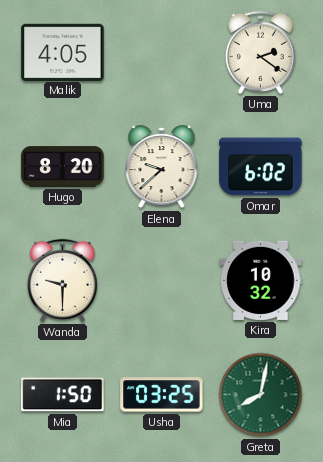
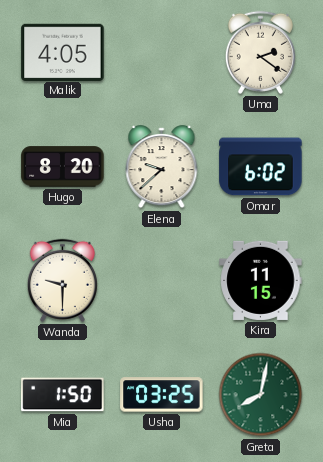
Kira: 10:32 -> 11:15
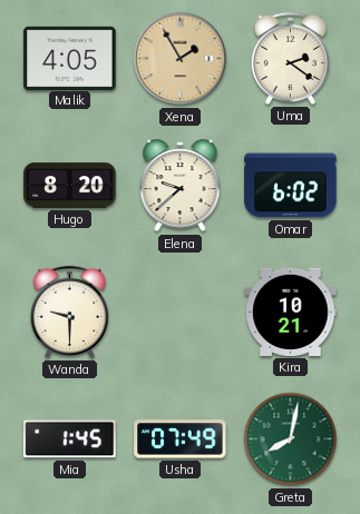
Xena: none -> 1:55
Kira: 11:15 -> 10:21
Mia: 1:50 -> 1:45
Usha: 03:25 -> 07:49
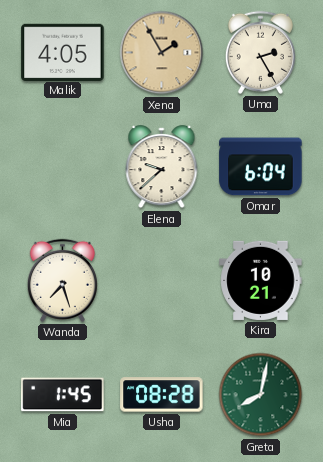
Uma: 2:21 -> 2:25
Hugo: 8:20 -> none
Omar: 6:02 -> 6:04
Wanda: 9:30 -> 7:27
Usha: 07:49 -> 08:28
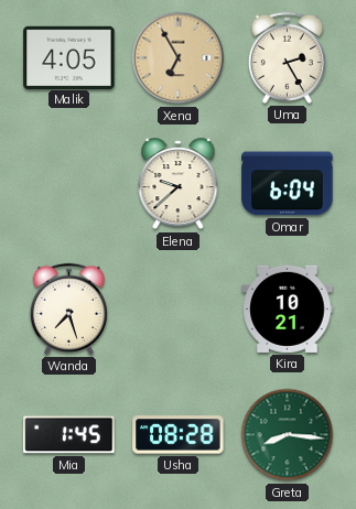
Xena: 1:55 -> 6:55
Greta: 8:02 -> 8:16
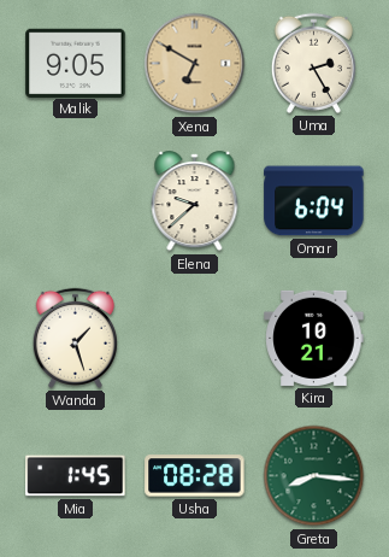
Malik: 4:05 -> 9:05
Xena: 6:55 -> 6:50
Wanda: 7:27 -> 1:27
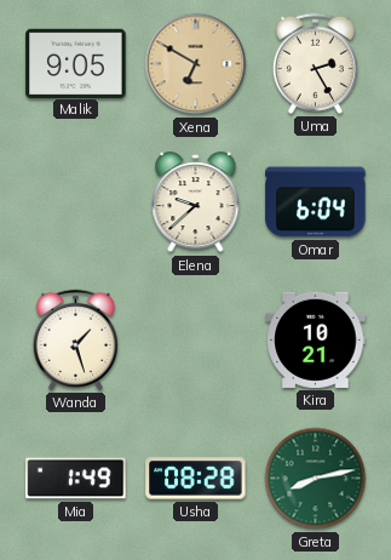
Mia: 1:45 -> 1:49
Greta: 8:16 -> 8:13
